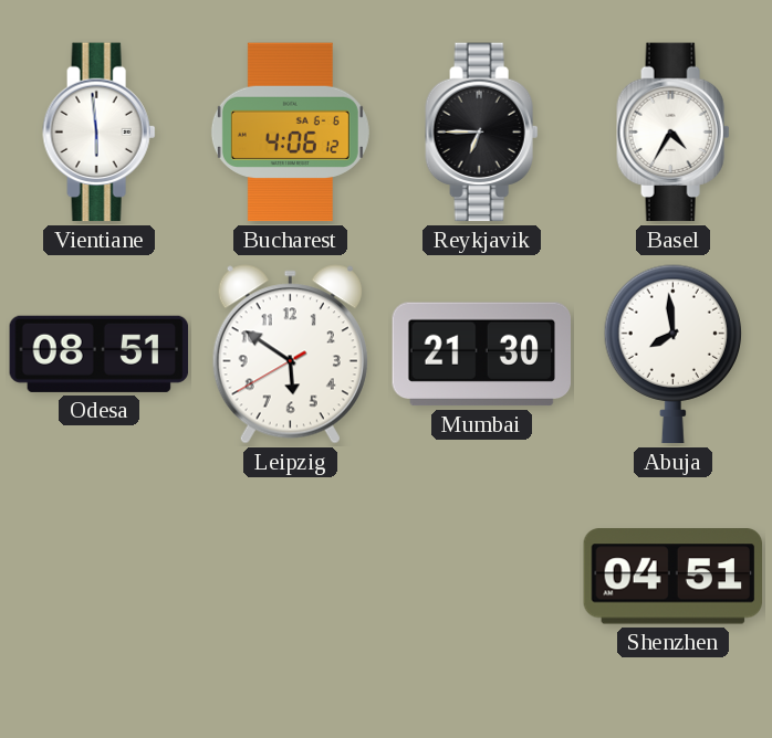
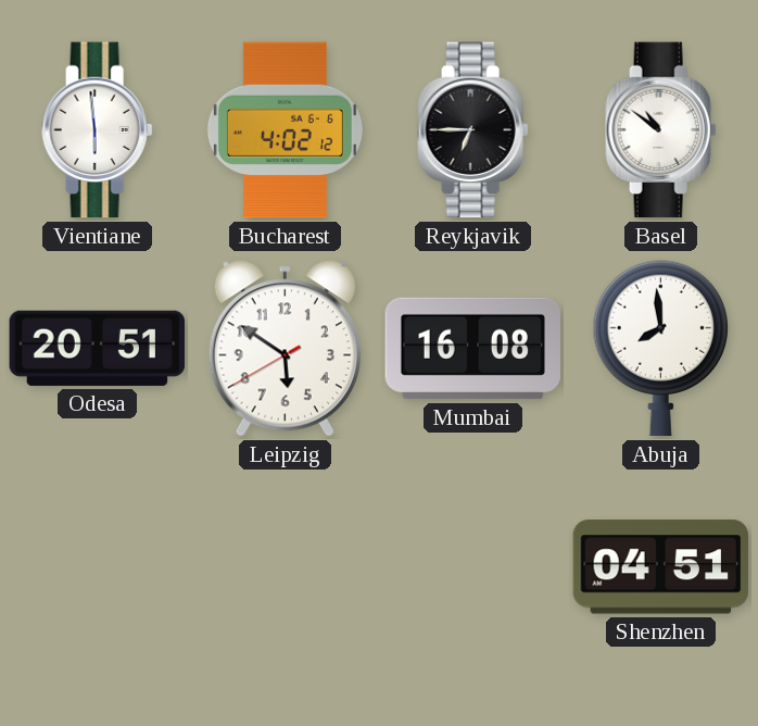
Bucharest: 4:06 -> 4:02
Basel: 4:35 -> 10:51
Odesa: 08:51 -> 20:51
Mumbai: 21:30 -> 16:08
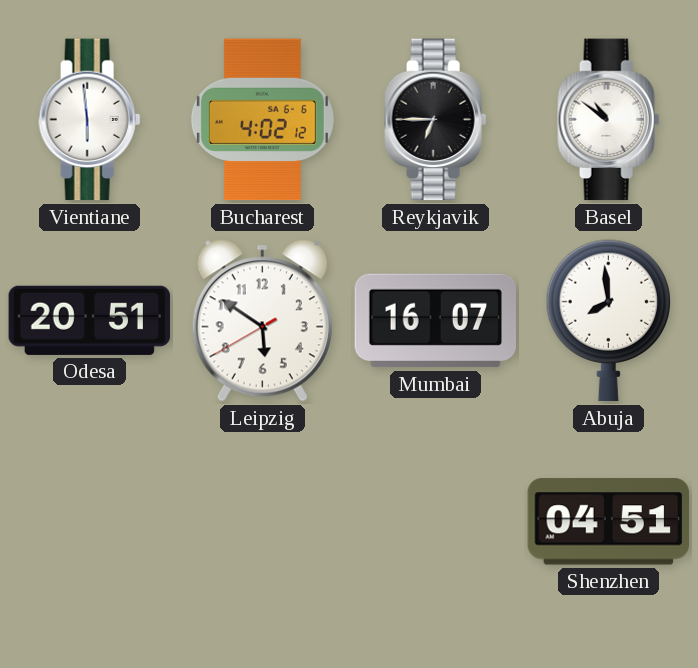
Mumbai: 16:08 -> 16:07
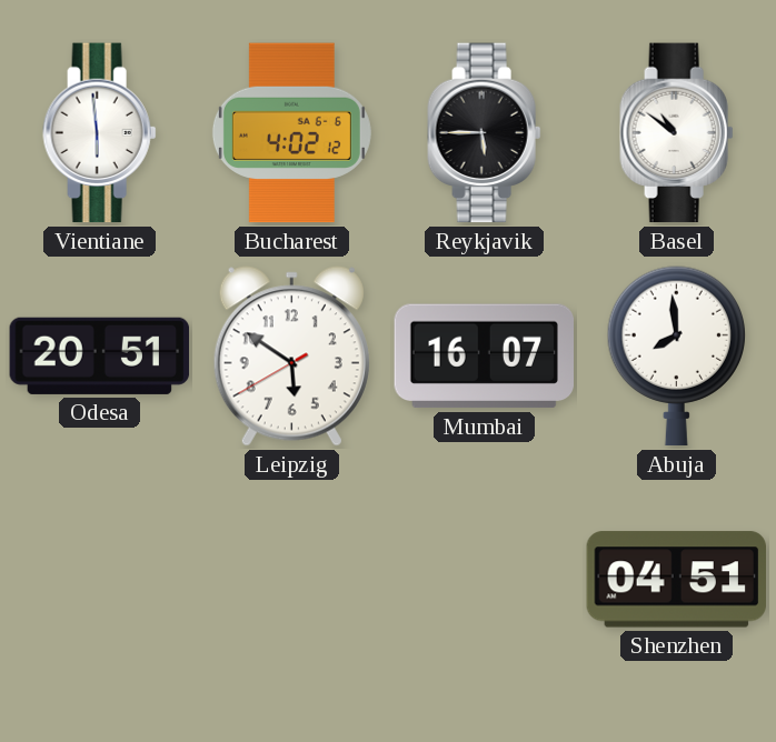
Reykjavik: 6:45 -> 5:45
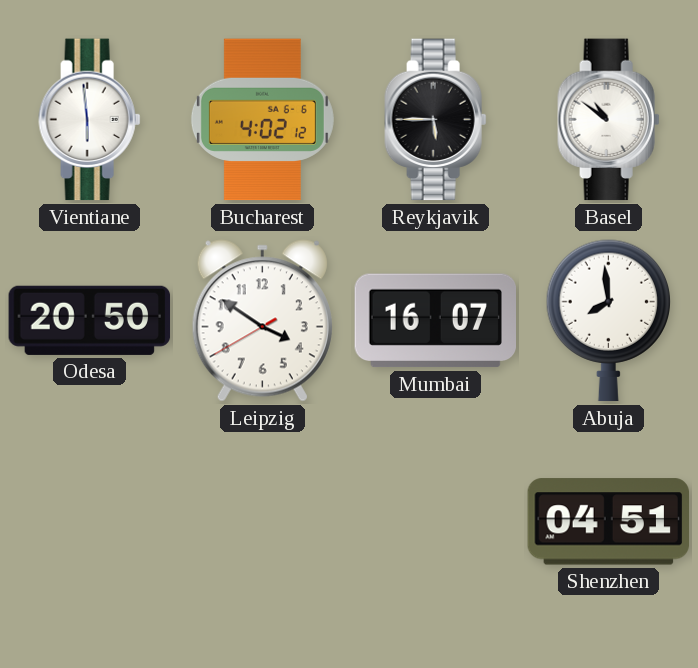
Odesa: 20:51 -> 20:50
Leipzig: 5:50 -> 3:50
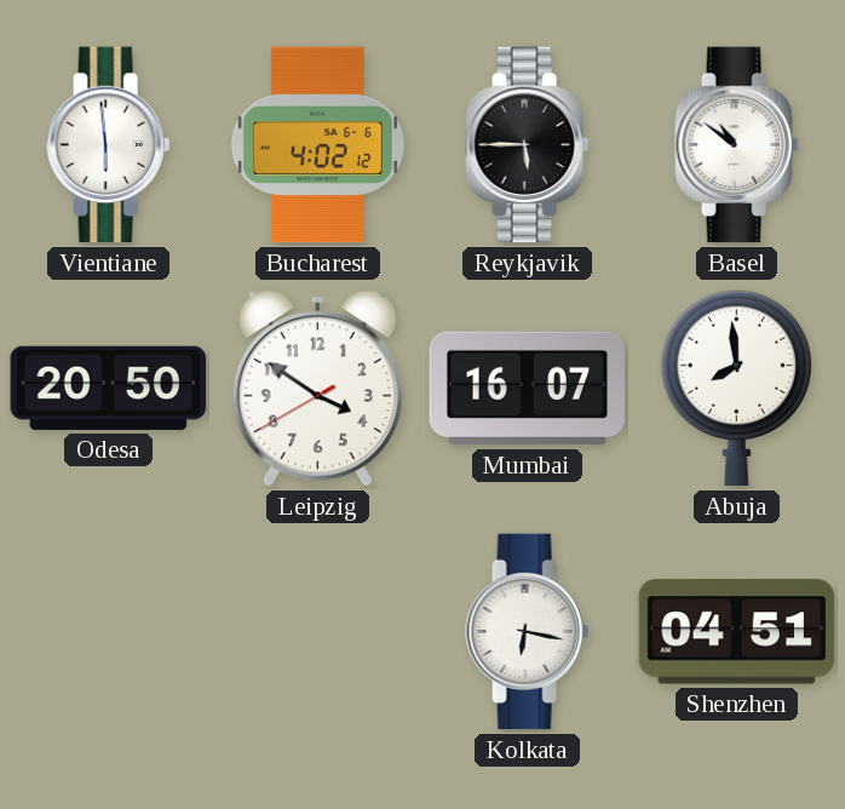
Kolkata: none -> 6:17
